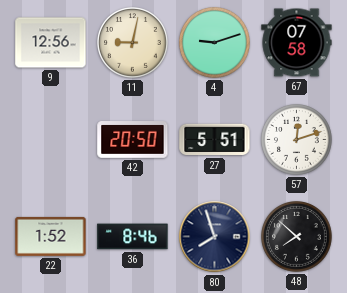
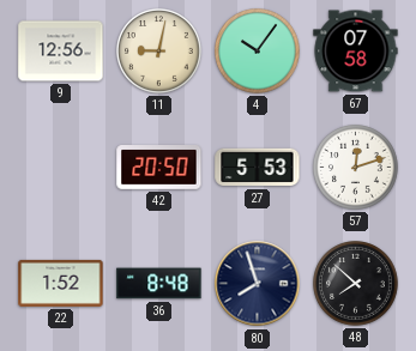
4: 9:12 -> 10:06
27: 5:51 -> 5:53
36: 8:46 -> 8:48
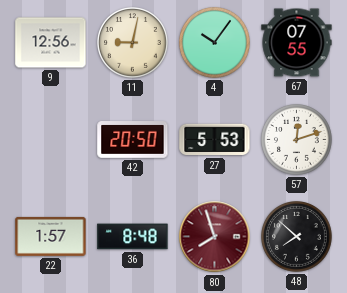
67: 07:58 -> 07:55
22: 1:52 -> 1:57
80 dial: navy -> burgundy
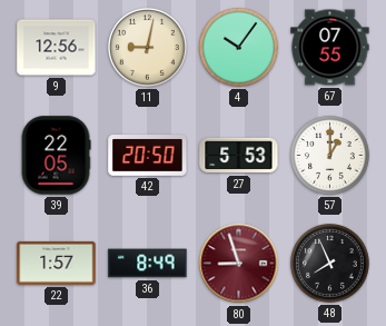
39: none -> 22:05
57: 12:12 -> 1:00
36: 8:48 -> 8:49
80: 7:57 -> 8:57
48: 7:52 -> 7:56
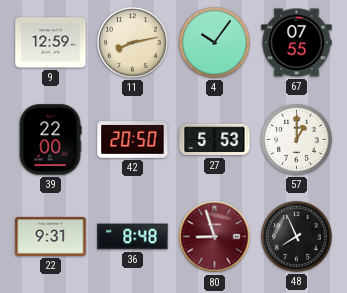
9: 12:56 -> 12:59
11: 9:02 -> 8:13
39: 22:05 -> 22:00
22: 1:57 -> 9:31
36: 8:49 -> 8:48
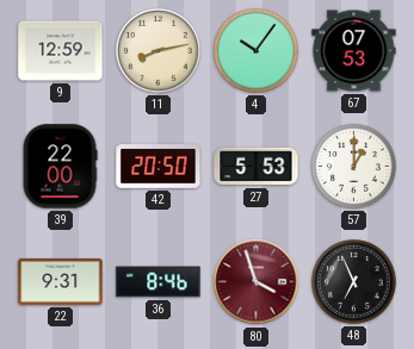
67: 07:55 -> 07:53
36: 8:48 -> 8:46
80: 8:57 -> 3:57
48: 7:56 -> 6:56
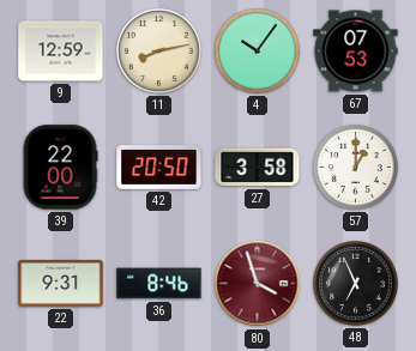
27: 5:53 -> 3:58
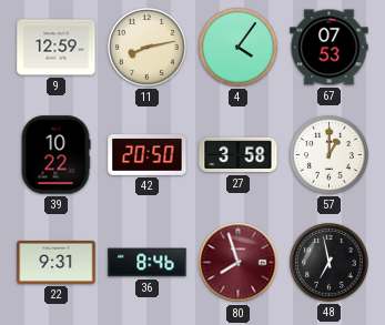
4: 10:06 -> 4:06
39: 22:00 -> 10:22
80: 3:57 -> 7:57
48: 6:56 -> 6:58
